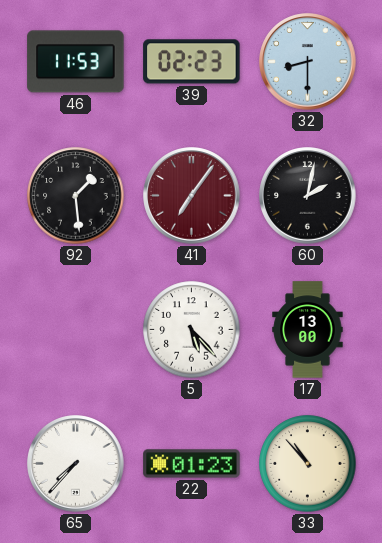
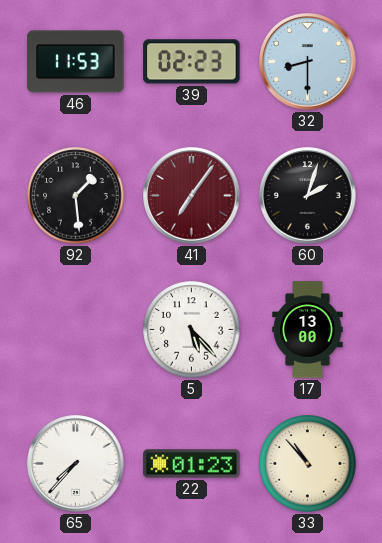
60: 2:02 -> 2:03
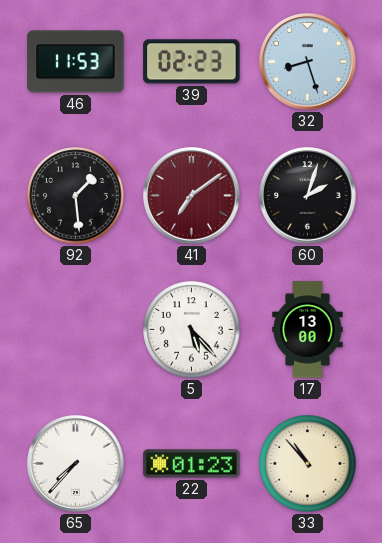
32: 8:30 -> 8:27
41: 7:06 -> 7:09
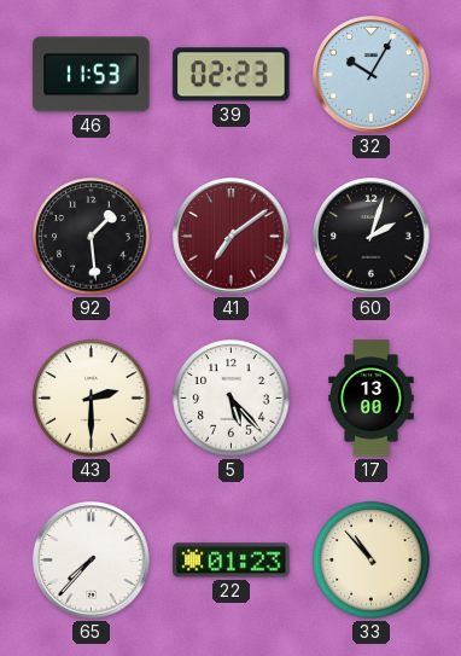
32: 8:27 -> 10:05
43: none -> 2:30
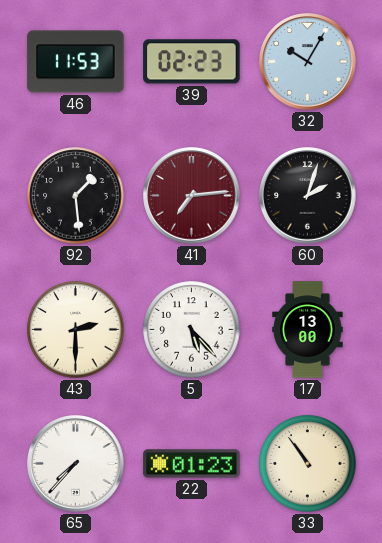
41: 7:09 -> 7:14
33: 10:53 -> 10:54
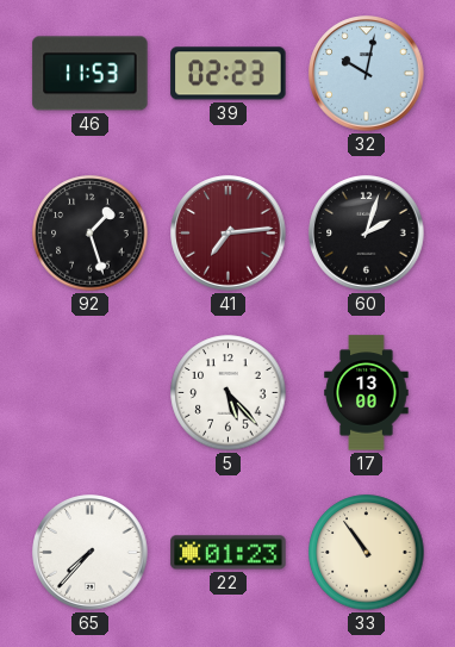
32: 10:05 -> 10:02
92: 1:29 -> 1:27
43: 2:30 -> none
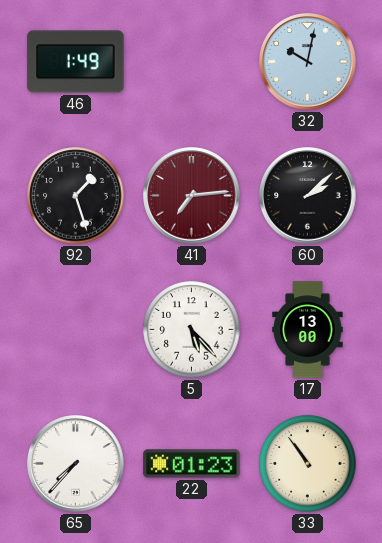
46: 11:53 -> 1:49
39: 02:23 -> none
60: 2:03 -> 2:08
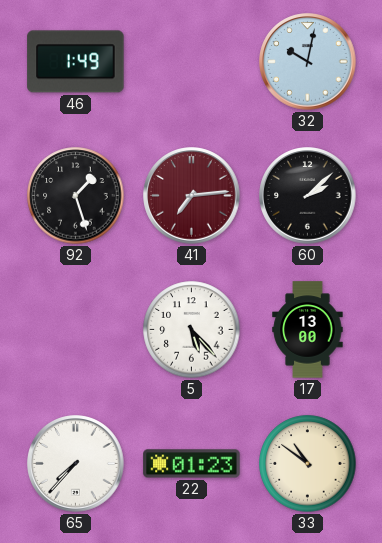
33: 10:54 -> 10:51
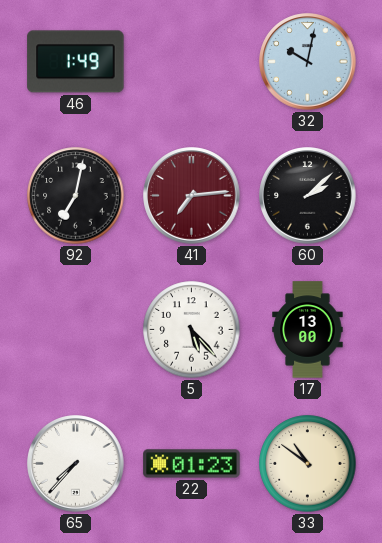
92: 1:27 -> 7:02
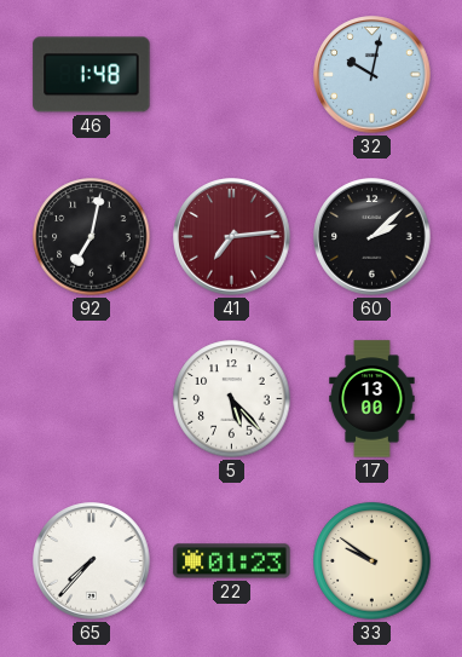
46: 1:49 -> 1:48
33: 10:51 -> 9:51
